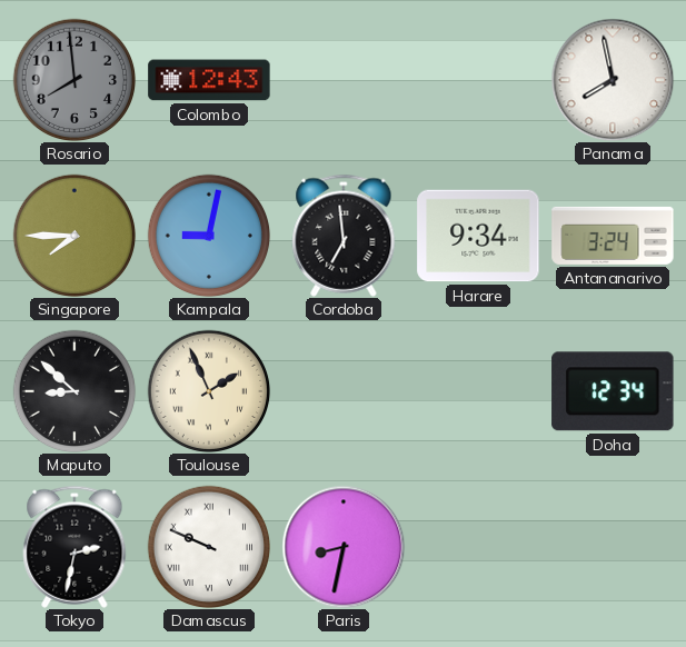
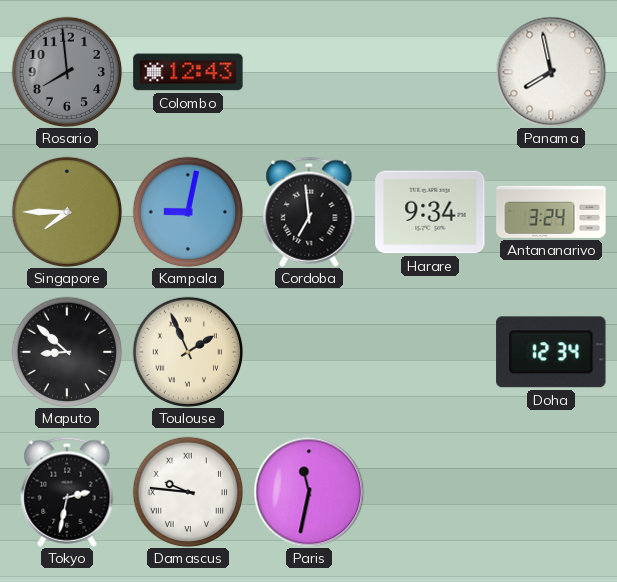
Damascus: 9:49 -> 9:46
Paris: 8:32 -> 11:32
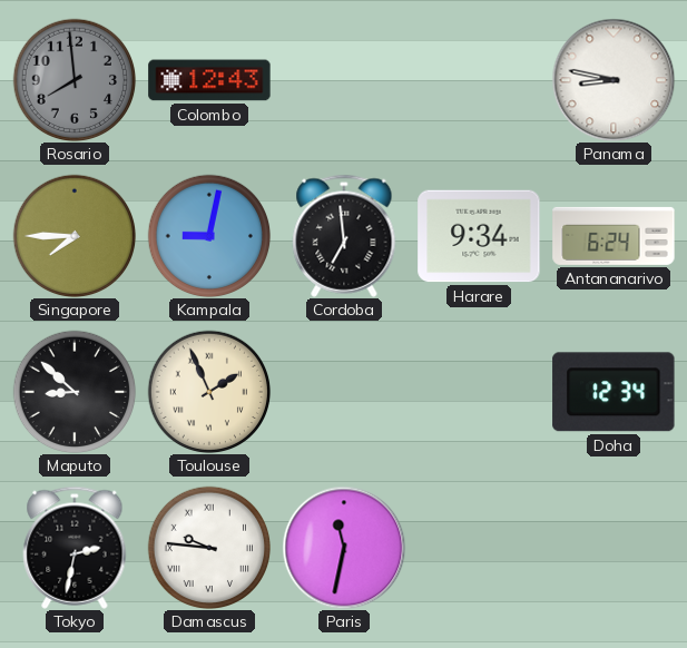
Panama: 7:58 -> 8:47
Antananarivo: 3:24 -> 6:24
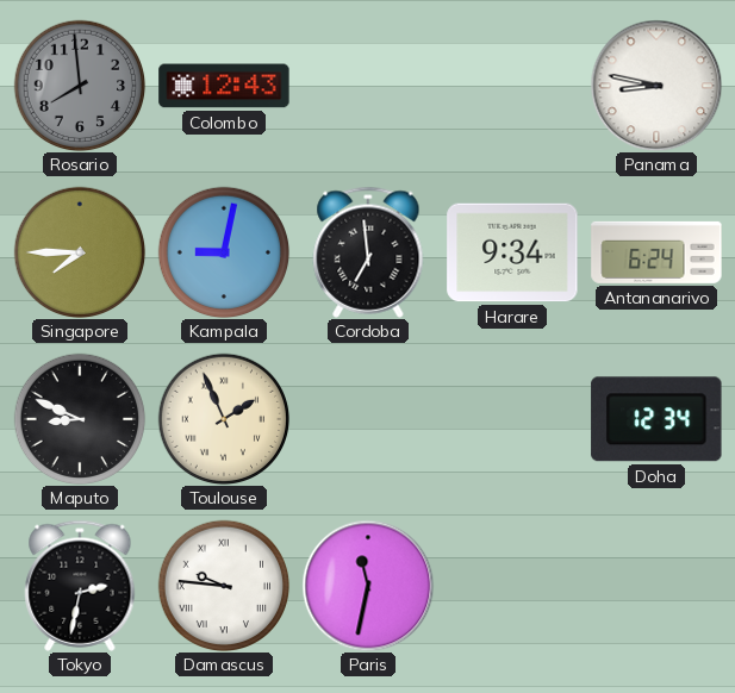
Maputo: 8:52 -> 8:49
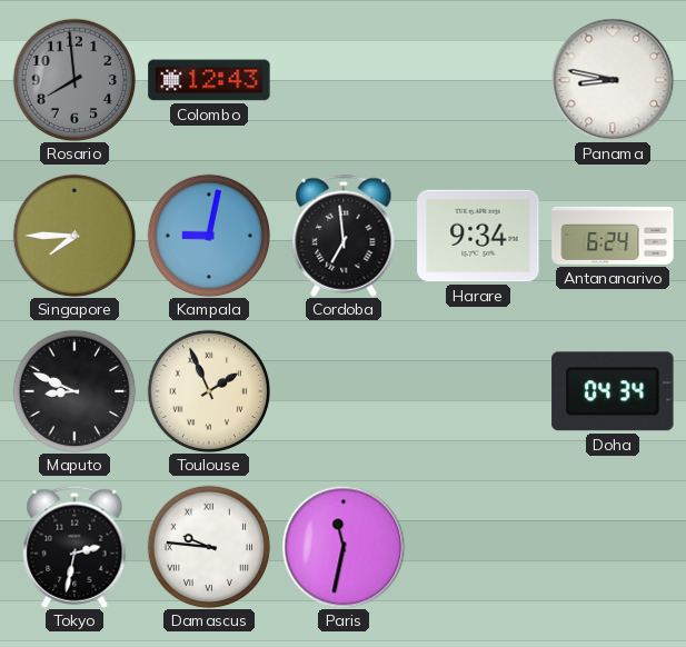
Doha: 12:34 -> 04:34
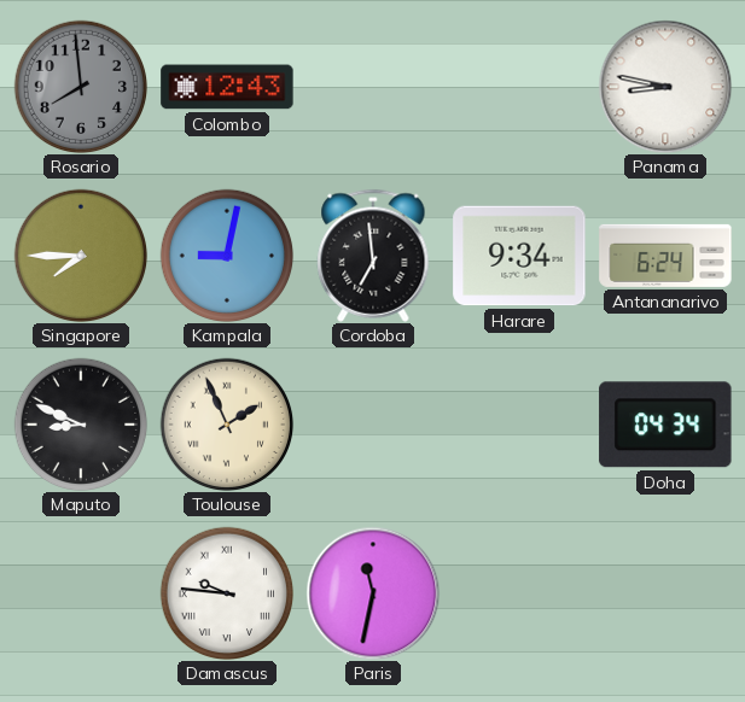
Tokyo: 2:32 -> none
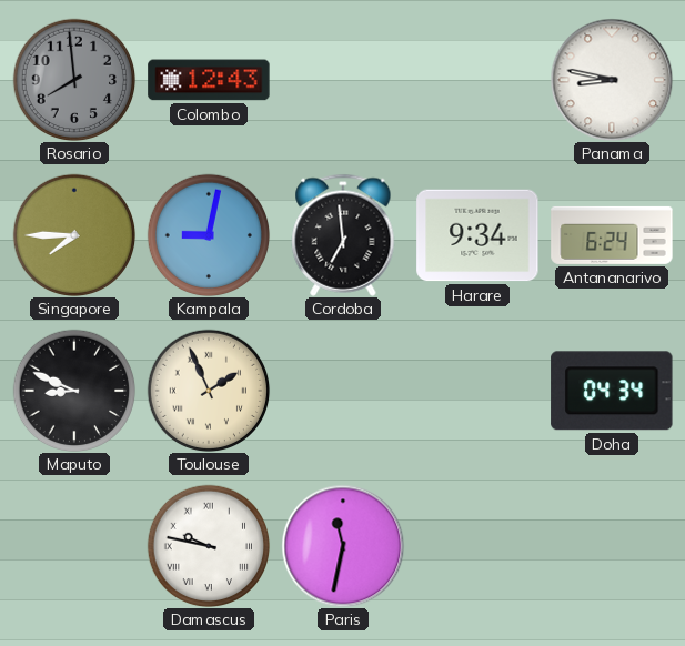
Damascus: 9:46 -> 9:47
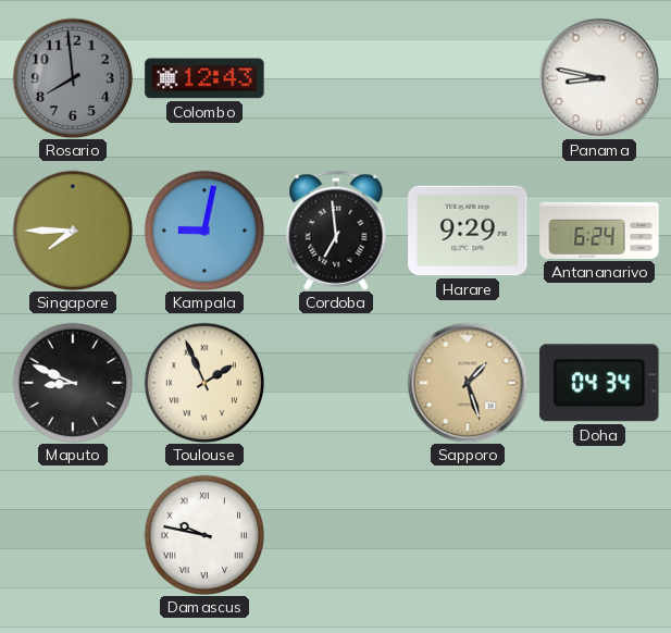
Harare: 9:34 -> 9:29
Sapporo: none -> 1:27
Paris: 11:32 -> none
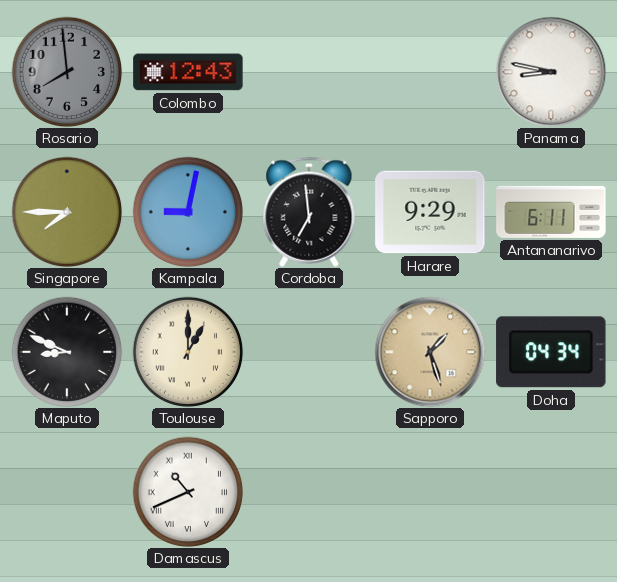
Antananarivo: 6:24 -> 6:11
Toulouse: 1:56 -> 1:00
Damascus: 9:47 -> 10:41
